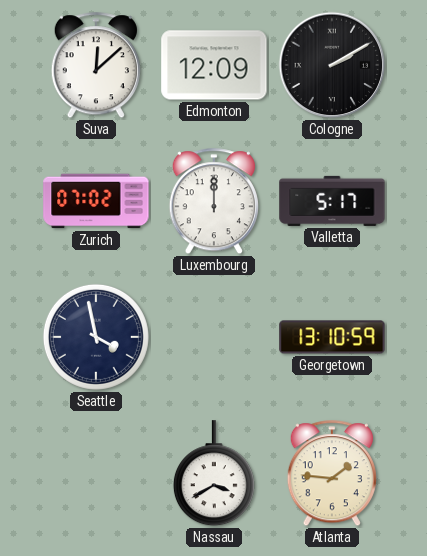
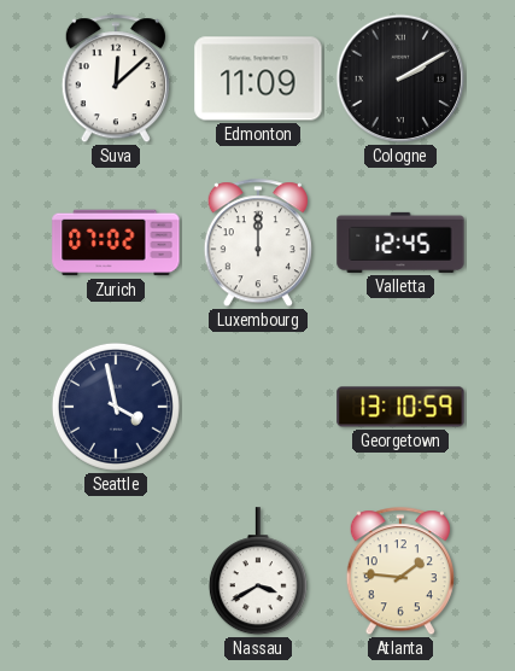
Edmonton: 12:09 -> 11:09
Valletta: 5:17 -> 12:45
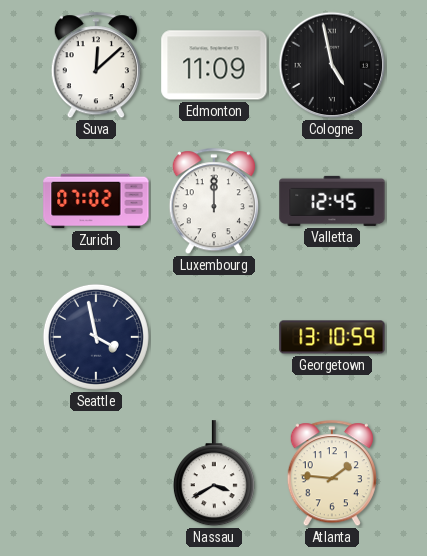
Cologne: 2:10 -> 4:58
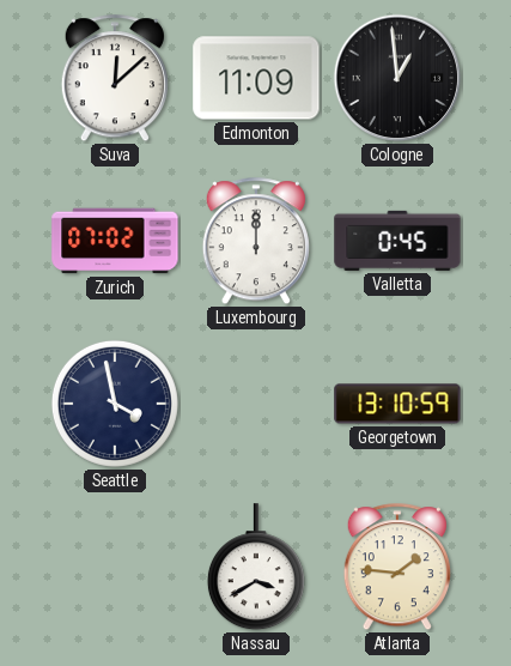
Cologne: 4:58 -> 12:59
Valletta: 12:45 -> 0:45
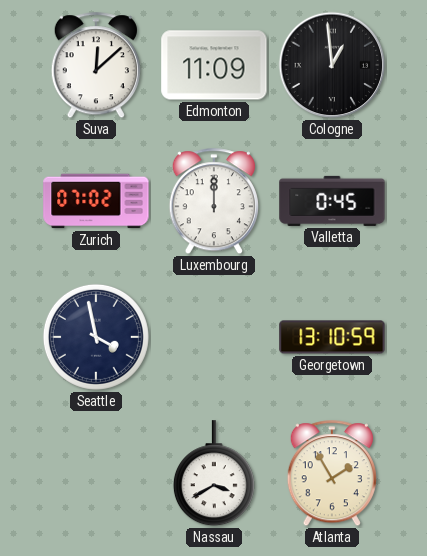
Atlanta: 1:46 -> 1:55
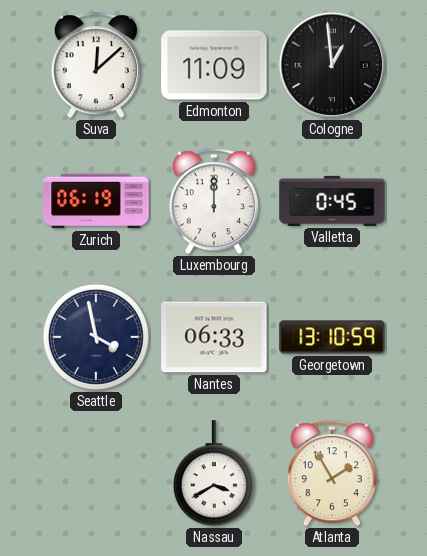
Zurich: 07:02 -> 06:19
Nantes: none -> 06:33
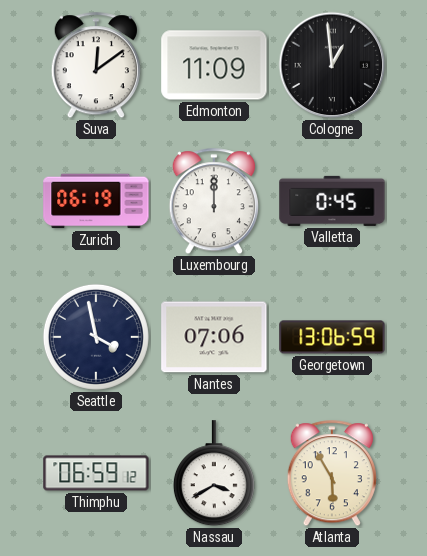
Suva: 12:08 -> 12:09
Nantes: 06:33 -> 07:06
Georgetown: 13:10 -> 13:06
Thimphu: none -> 06:59
Atlanta: 1:55 -> 5:55
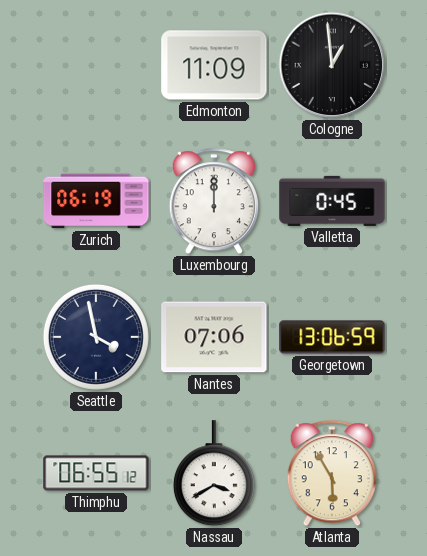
Suva: 12:09 -> none
Thimphu: 06:59 -> 06:55
